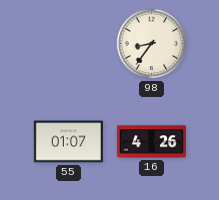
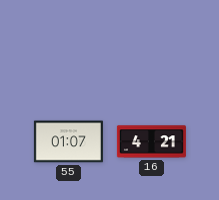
98: 8:36 -> none
16: 4:26 -> 4:21
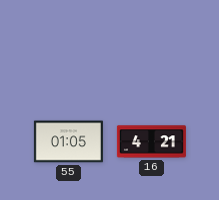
55: 01:07 -> 01:05
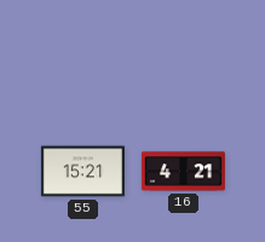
55: 01:05 -> 15:21
